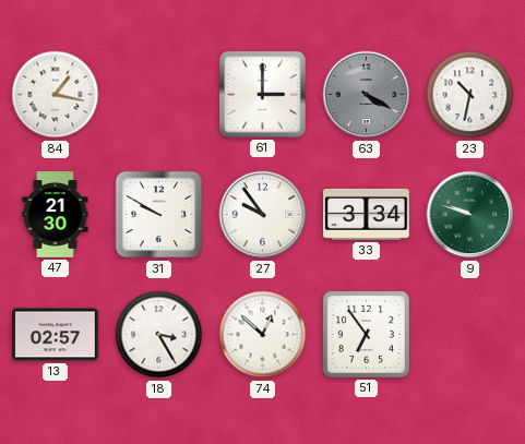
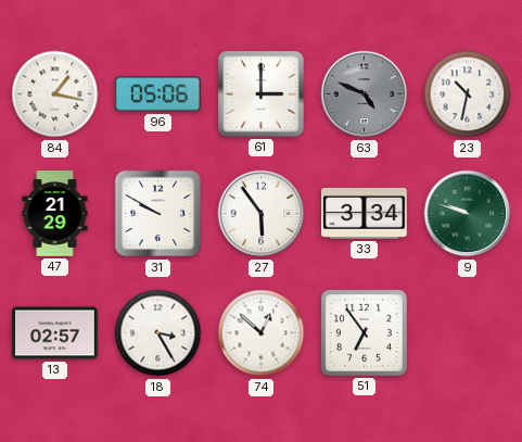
96: none -> 05:06
63: 4:20 -> 4:49
47: 21:30 -> 21:29
27: 9:54 -> 5:54
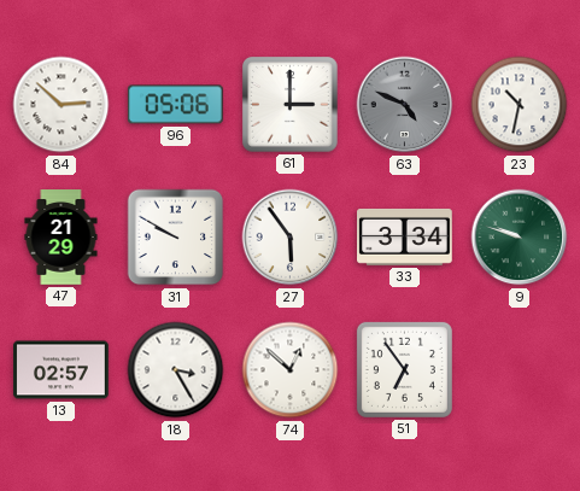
84: 1:17 -> 2:52
